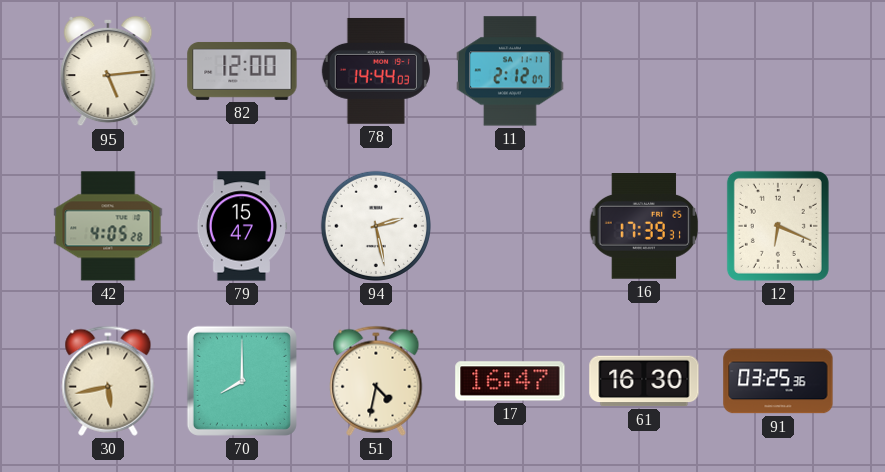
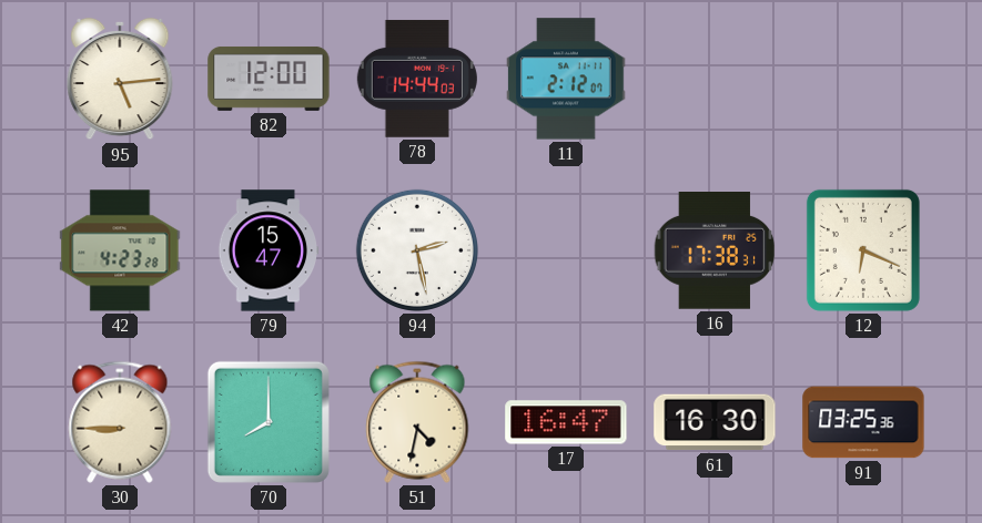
42: 4:05 -> 4:23
16: 17:39 -> 17:38
30: 5:43 -> 8:45
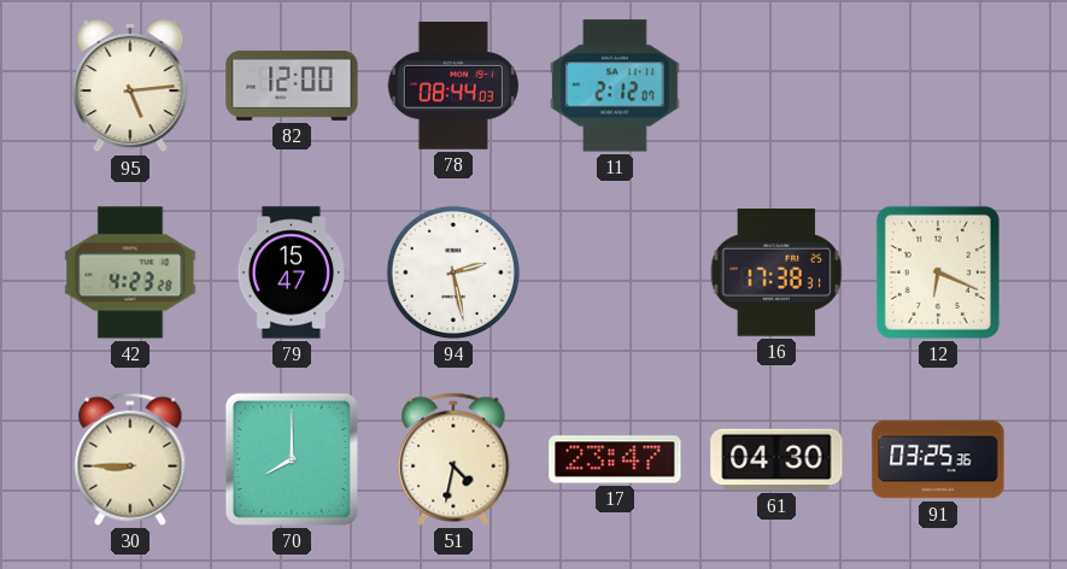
78: 14:44 -> 08:44
17: 16:47 -> 23:47
61: 16:30 -> 04:30
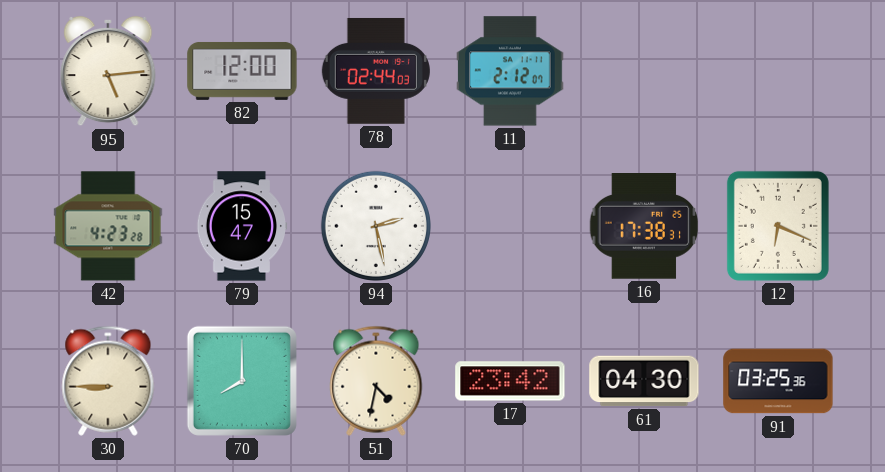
78: 08:44 -> 02:44
17: 23:47 -> 23:42
